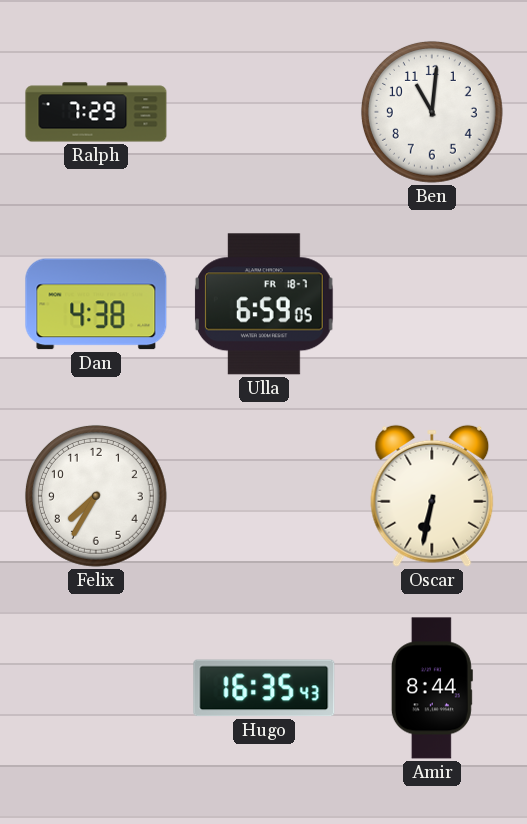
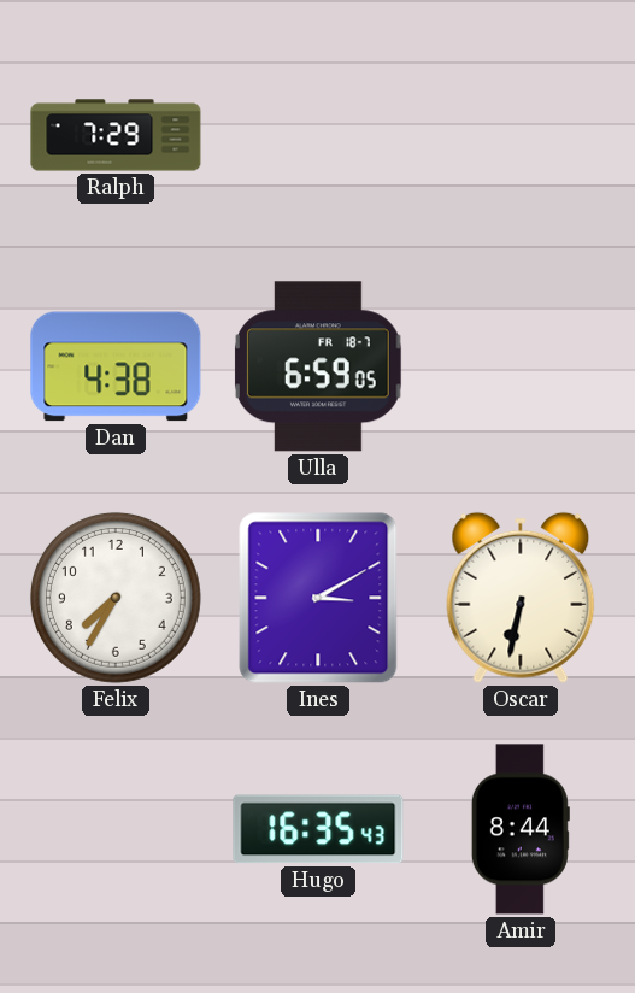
Ben: 11:01 -> none
Ines: none -> 3:10
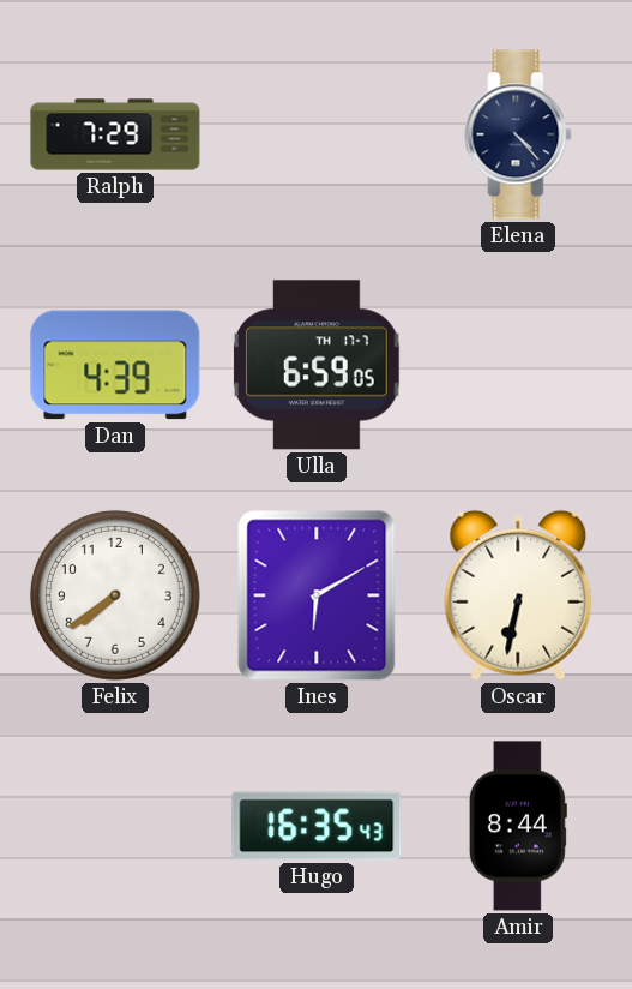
Elena: none -> 4:23
Dan: 4:38 -> 4:39
Ulla date: FR 18-7 -> TH 17-7
Felix: 7:35 -> 7:39
Ines: 3:10 -> 6:10
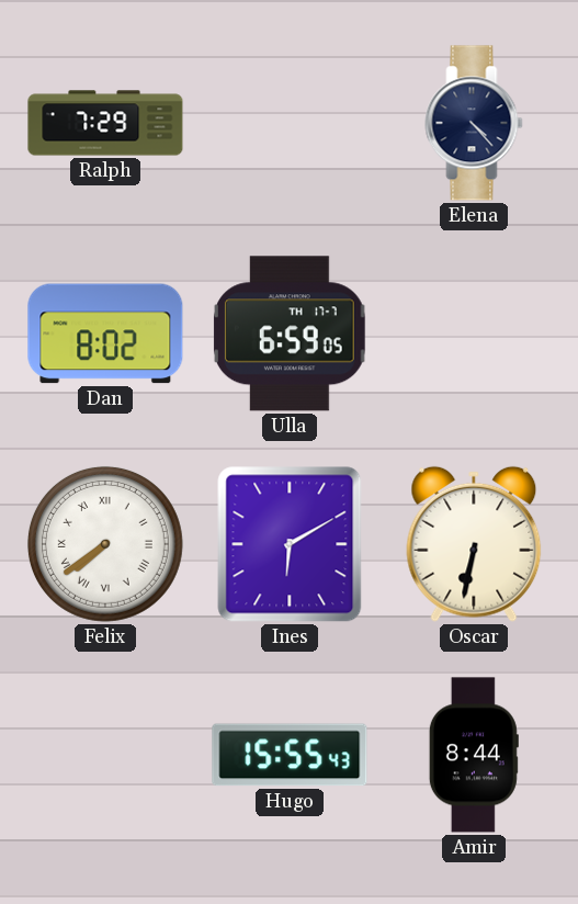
Dan: 4:39 -> 8:02
Felix numerals: Arabic -> Roman
Hugo: 16:35 -> 15:55
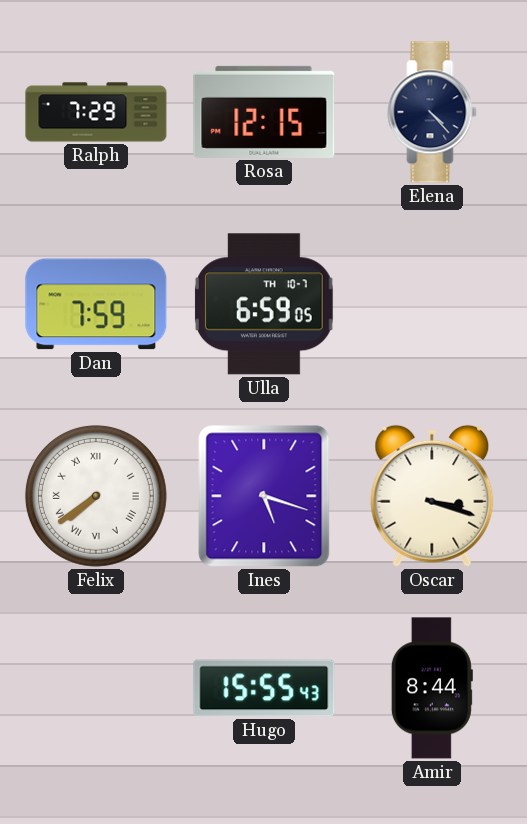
Rosa: none -> 12:15
Dan: 8:02 -> 7:59
Ulla date: TH 17-7 -> TH 10-7
Ines: 6:10 -> 5:18
Oscar: 6:32 -> 3:18
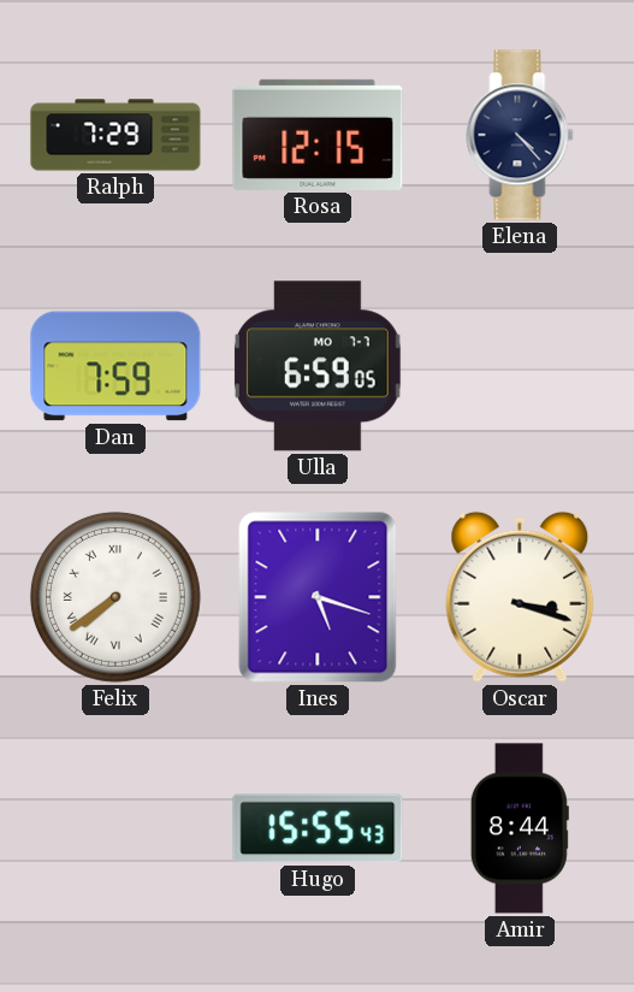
Ulla date: TH 10-7 -> MO 7-7
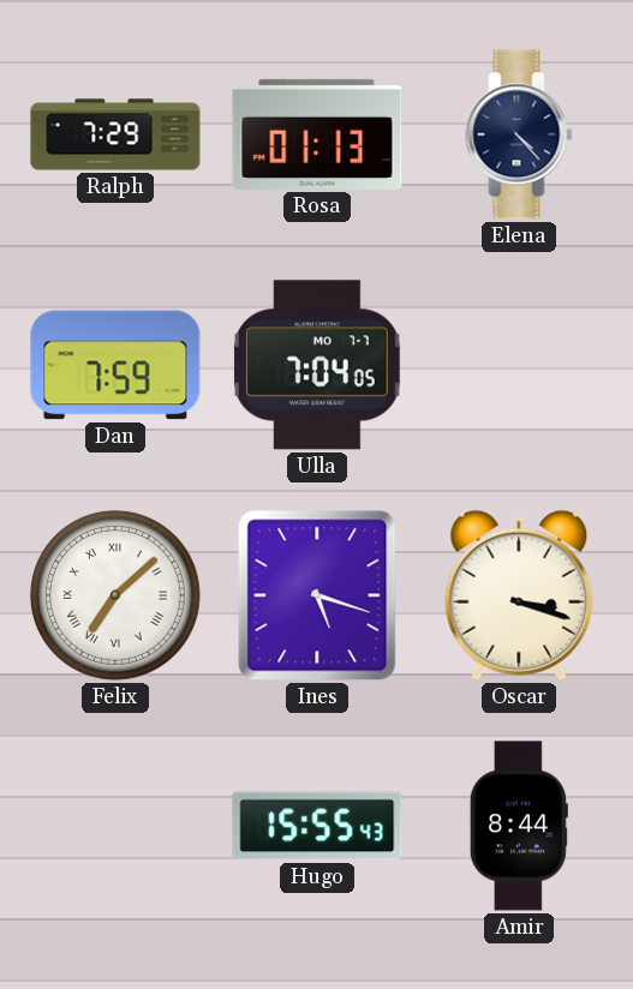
Rosa: 12:15 -> 01:13
Ulla: 6:59 -> 7:04
Felix: 7:39 -> 7:08
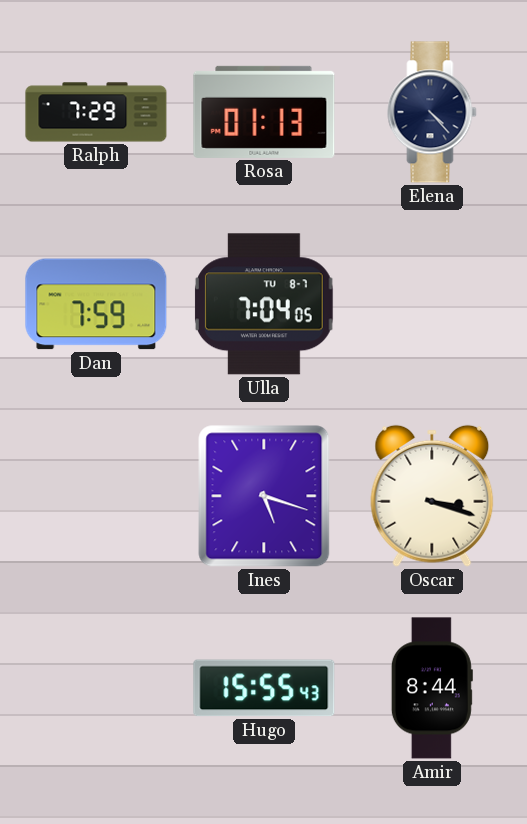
Ulla date: MO 7-7 -> TU 8-7
Felix: 7:08 -> none
